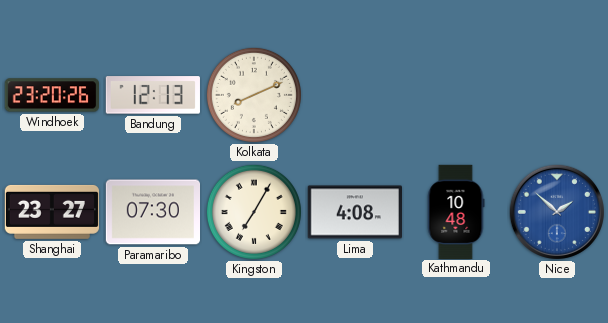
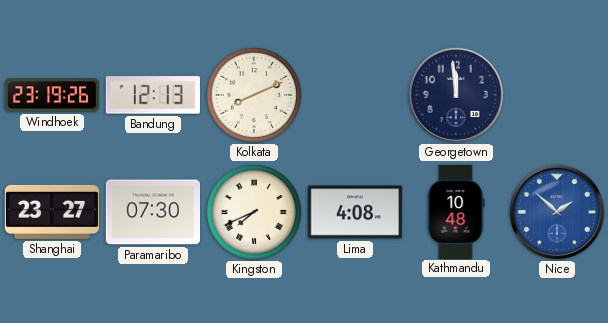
Windhoek: 23:20 -> 23:19
Georgetown: none -> 11:59
Kingston: 7:05 -> 7:41
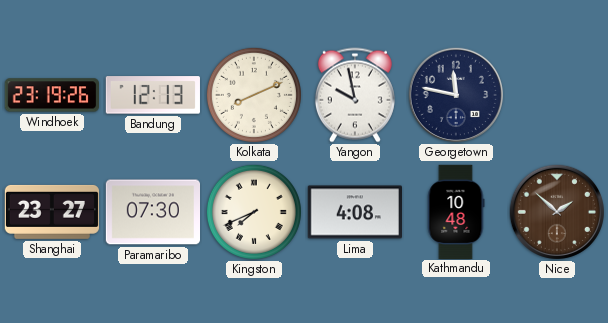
Yangon: none -> 9:58
Georgetown: 11:59 -> 11:47
Nice dial: blue -> brown
